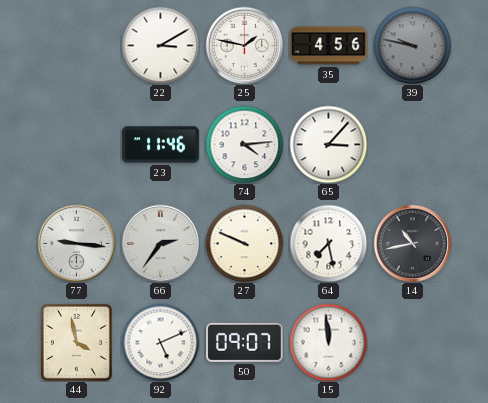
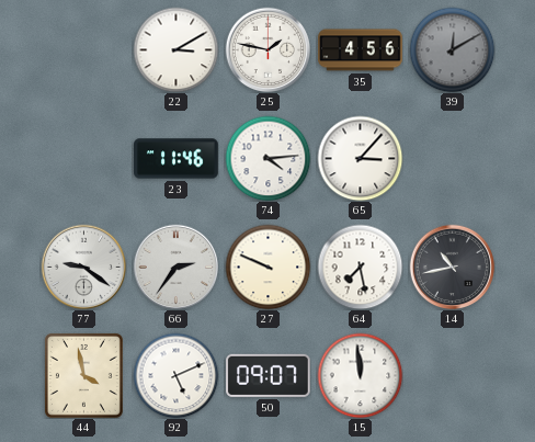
39: 9:47 -> 12:10
77: 9:16 -> 9:21
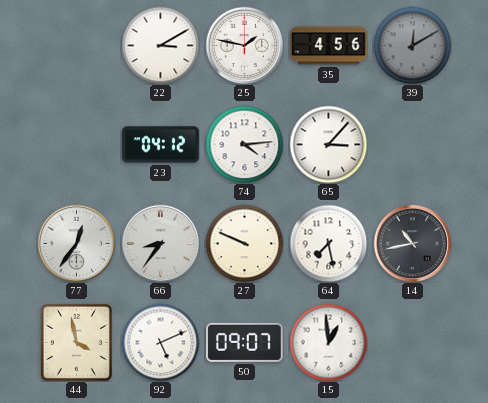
23: 11:46 -> 04:12
77: 9:21 -> 12:36
66: 2:36 -> 8:36
15: 11:59 -> 12:59
